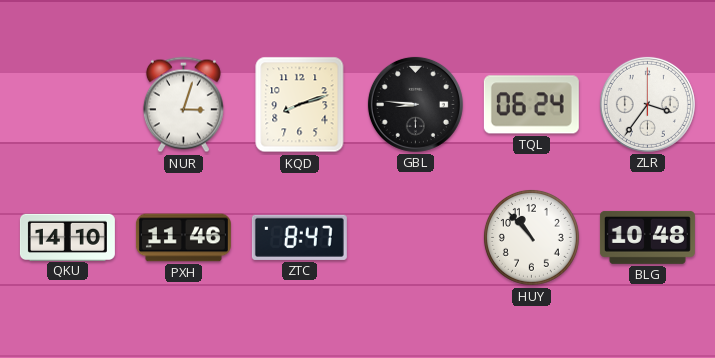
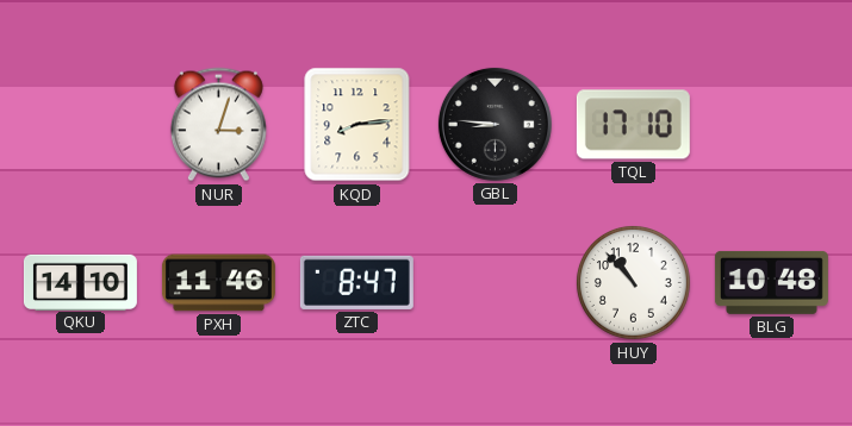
KQD: 8:12 -> 8:14
TQL: 06:24 -> 17:10
ZLR: 3:36 -> none
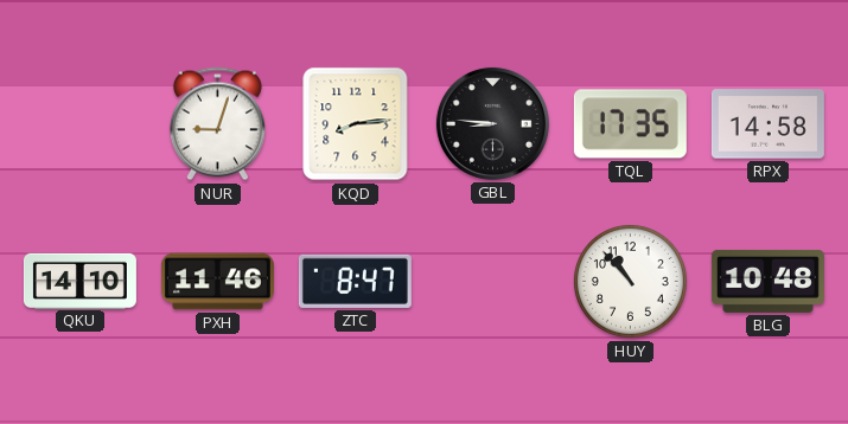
NUR: 3:03 -> 9:03
TQL: 17:10 -> 17:35
RPX: none -> 14:58
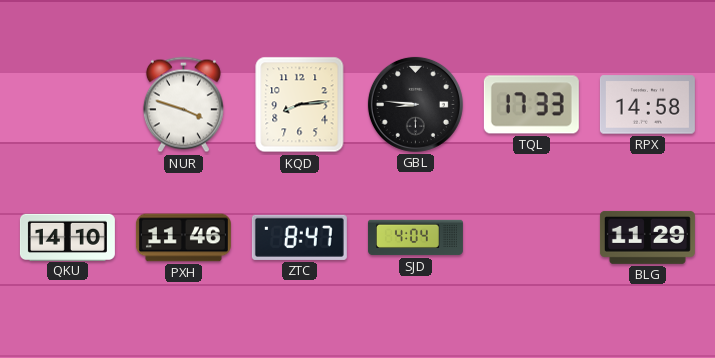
NUR: 9:03 -> 3:48
TQL: 17:35 -> 17:33
SJD: none -> 4:04
HUY: 10:53 -> none
BLG: 10:48 -> 11:29
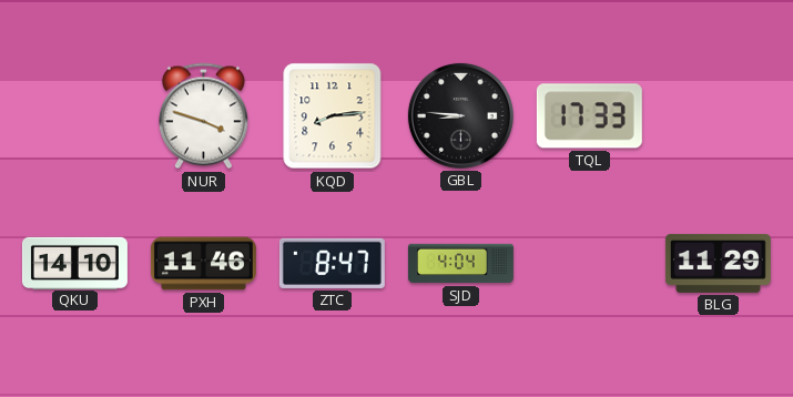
RPX: 14:58 -> none
